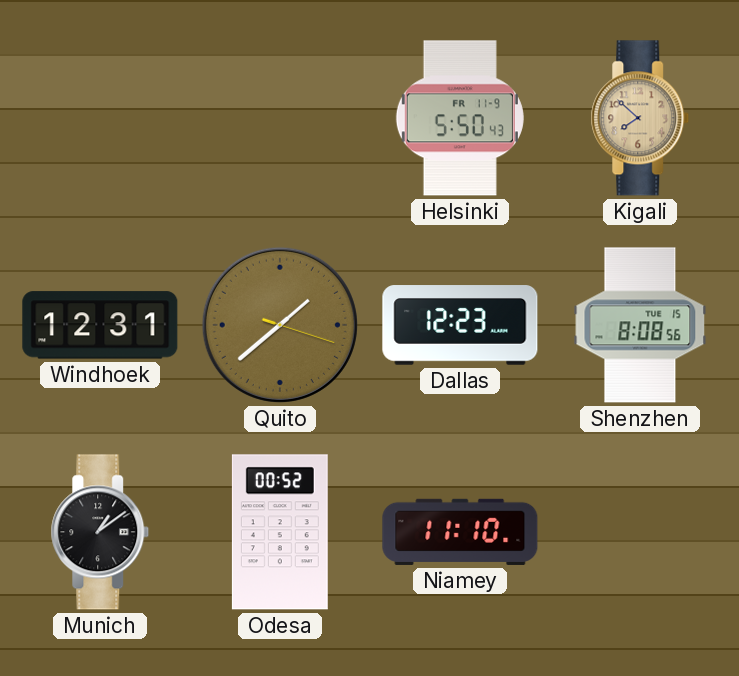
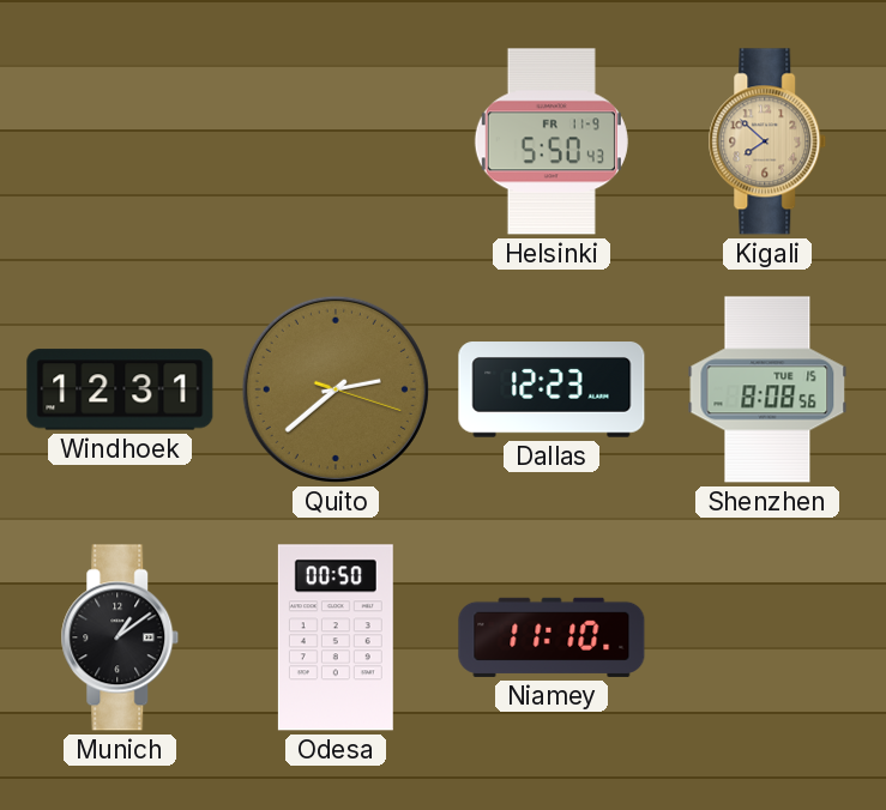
Quito: 1:38 -> 2:38
Odesa: 00:52 -> 00:50
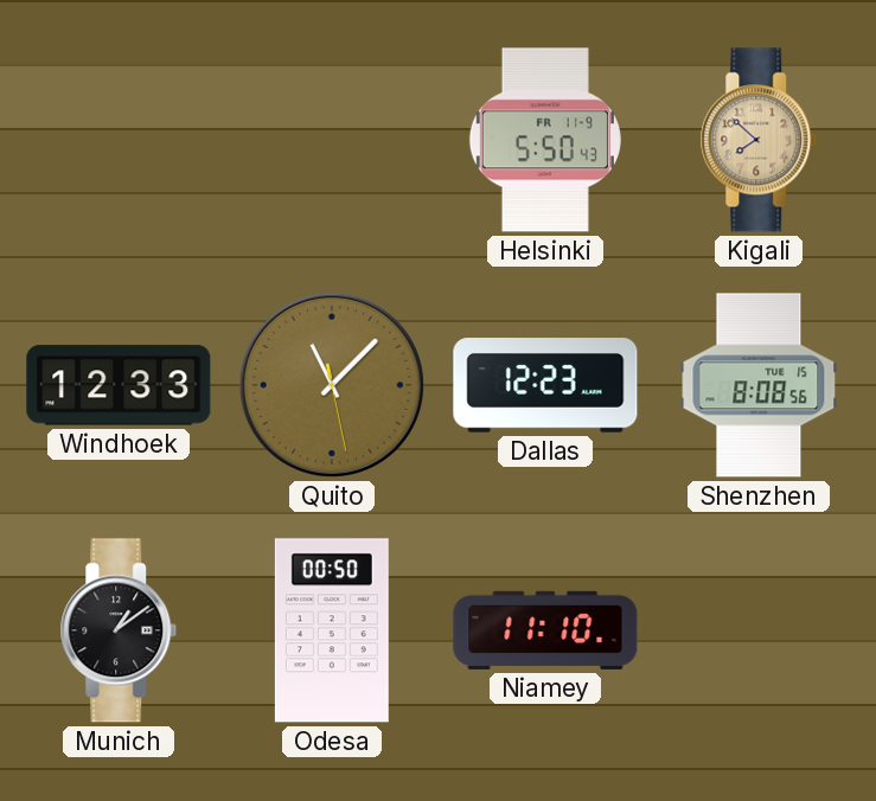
Windhoek: 12:31 -> 12:33
Quito: 2:38 -> 11:07
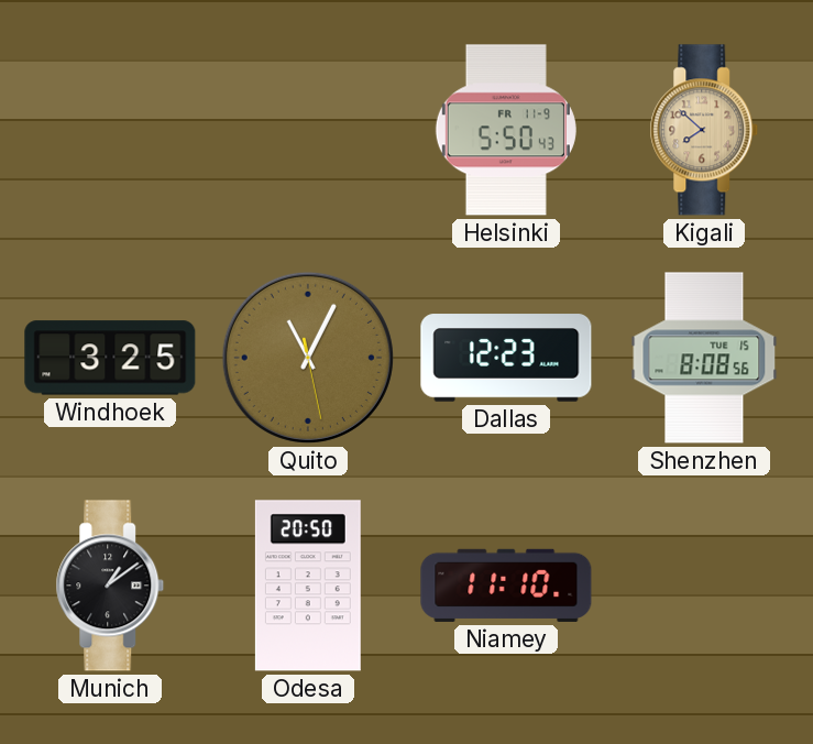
Windhoek: 12:33 -> 3:25
Quito: 11:07 -> 11:04
Odesa: 00:50 -> 20:50
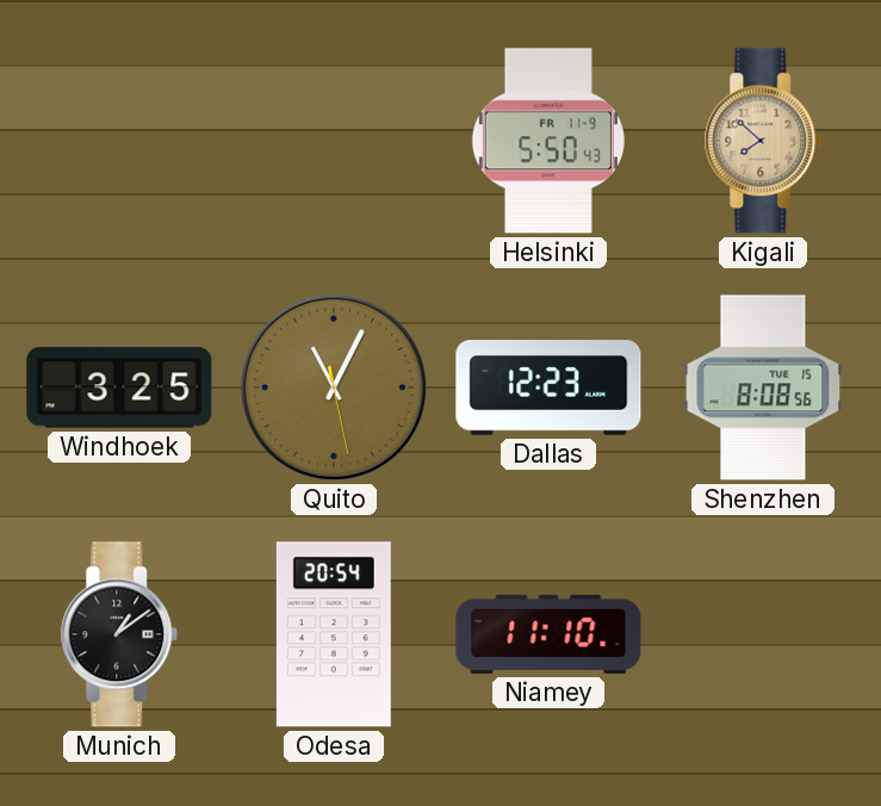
Odesa: 20:50 -> 20:54
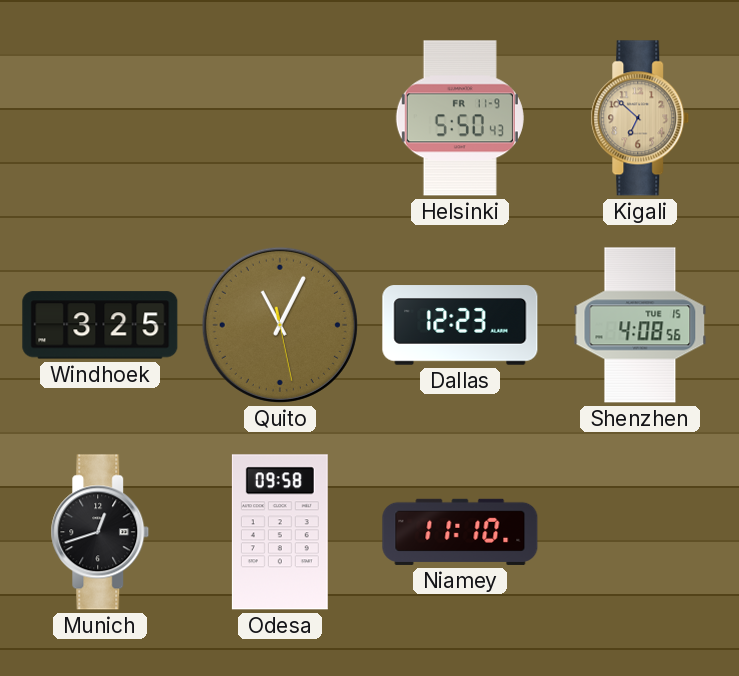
Kigali: 7:52 -> 6:52
Shenzhen: 8:08 -> 4:08
Munich: 1:09 -> 12:42
Odesa: 20:54 -> 09:58
